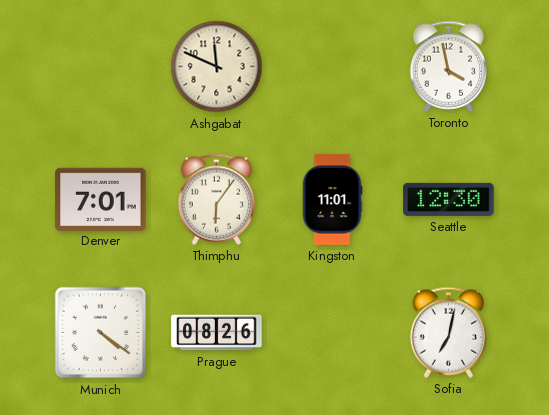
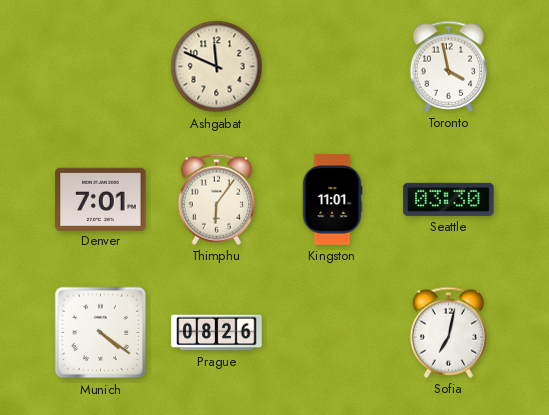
Seattle: 12:30 -> 03:30
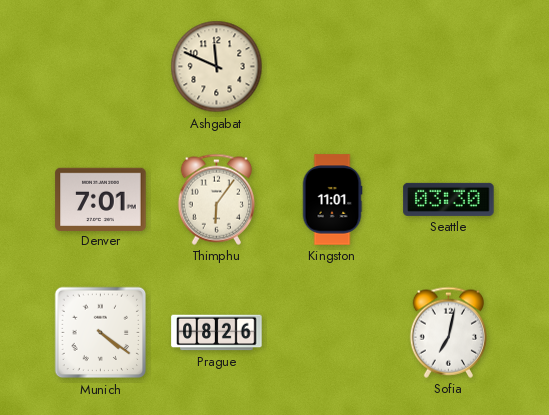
Toronto: 3:58 -> none
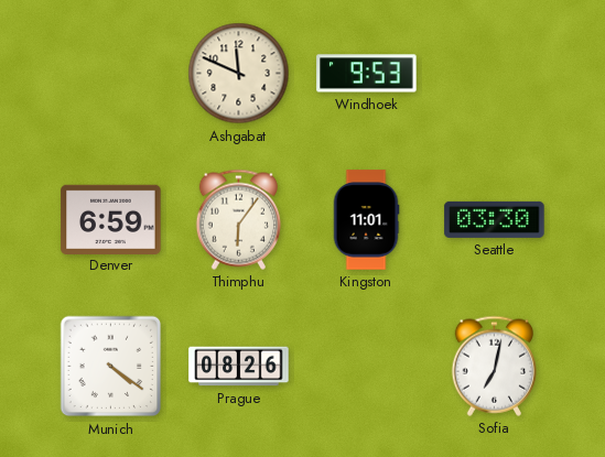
Windhoek: none -> 9:53
Denver: 7:01 -> 6:59
